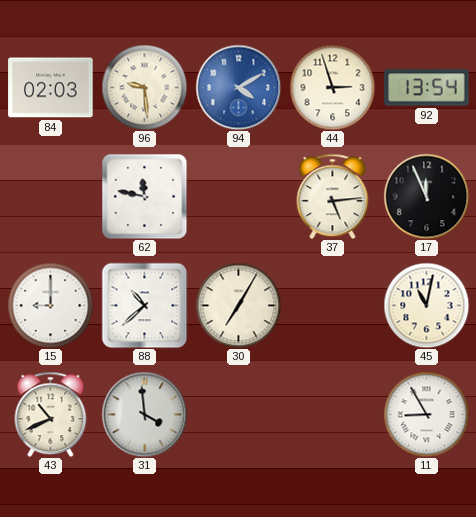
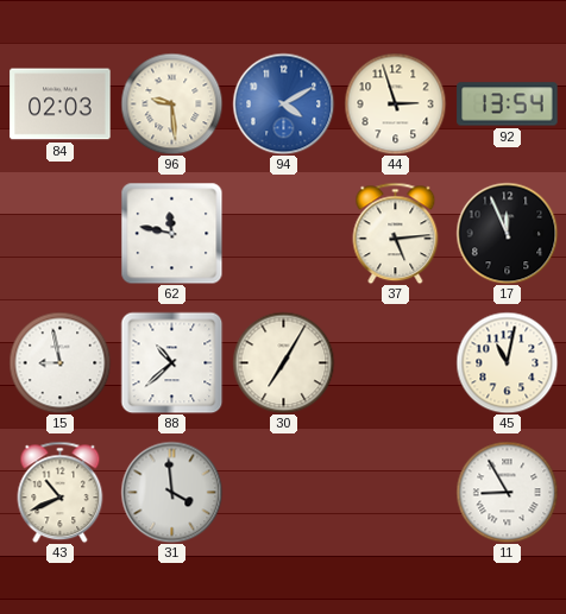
15: 9:00 -> 8:58
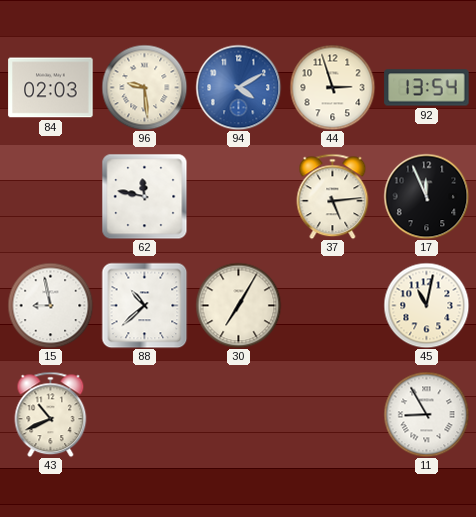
31: 3:59 -> none
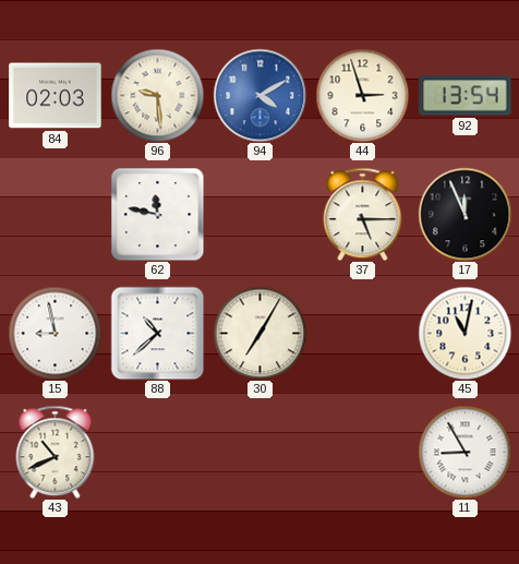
37: 5:14 -> 5:15
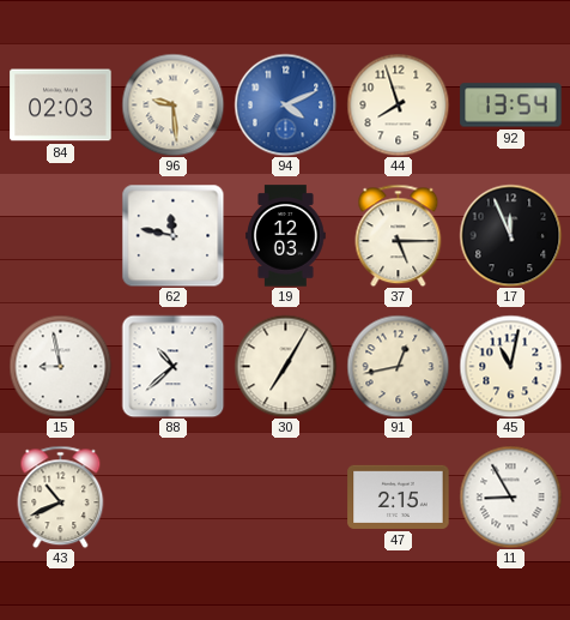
94: 4:10 -> 4:11
44: 2:57 -> 7:57
19: none -> 12:03
91: none -> 12:43
47: none -> 2:15
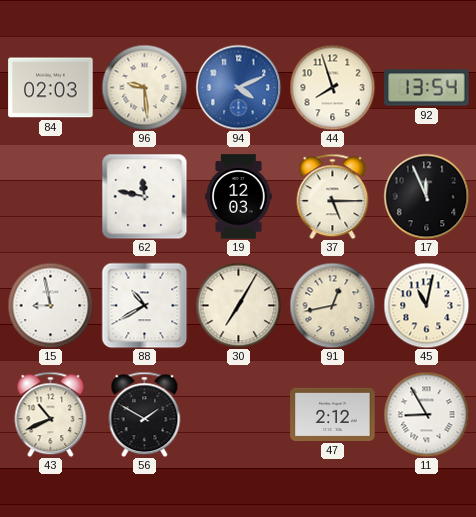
88: 10:38 -> 10:40
56: none -> 1:50
47: 2:15 -> 2:12
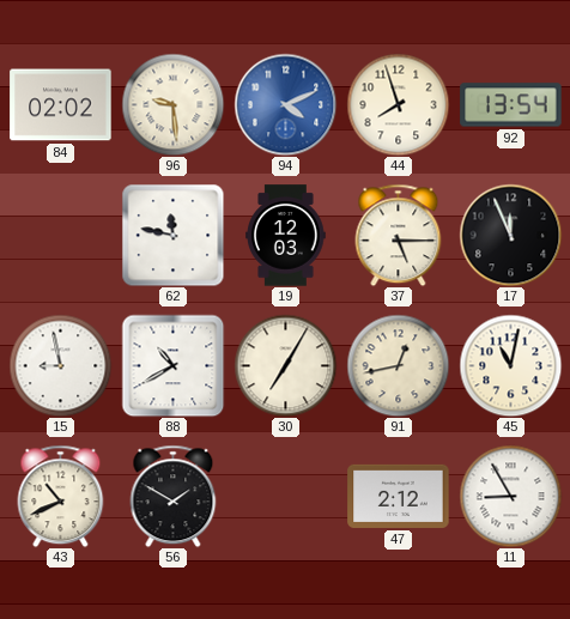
84: 02:03 -> 02:02
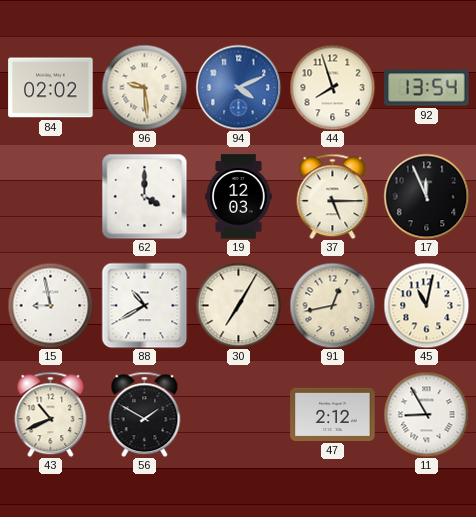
62: 11:47 -> 4:00
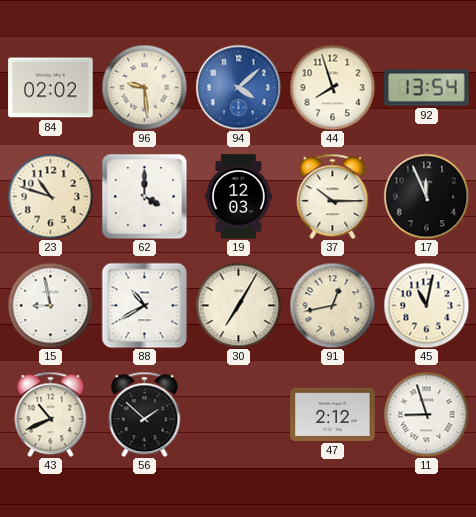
94: 4:11 -> 4:08
23: none -> 10:48
37: 5:15 -> 10:15
56: 1:50 -> 1:52
11: 8:55 -> 8:57
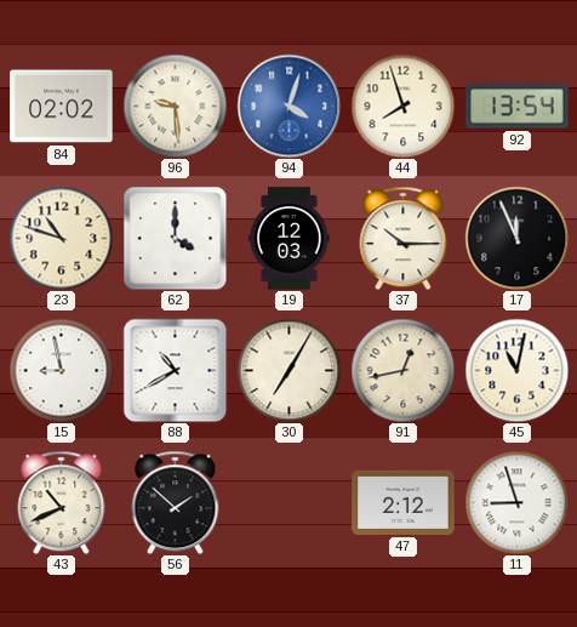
94: 4:08 -> 4:03
